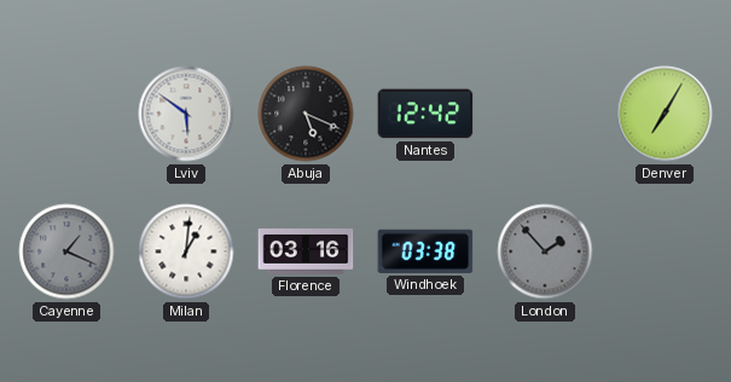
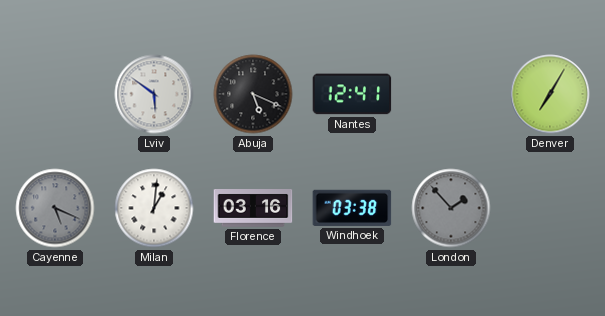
Nantes: 12:42 -> 12:41
Cayenne: 1:19 -> 5:19
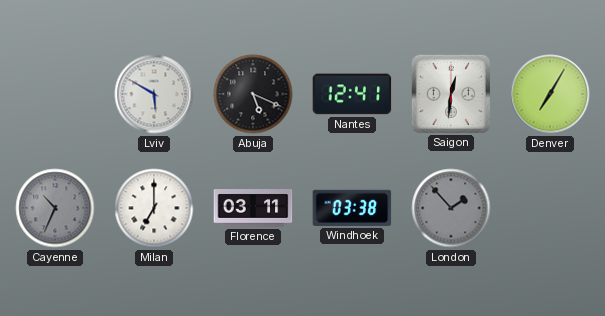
Lviv: 5:51 -> 5:50
Saigon: none -> 12:31
Cayenne: 5:19 -> 10:34
Milan: 1:01 -> 7:00
Florence: 03:16 -> 03:11
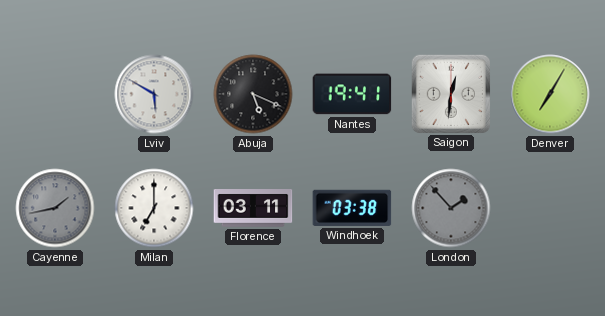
Nantes: 12:41 -> 19:41
Cayenne: 10:34 -> 1:43
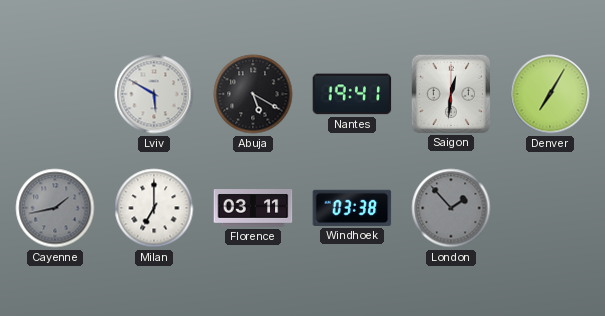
Abuja: 5:19 -> 5:20
